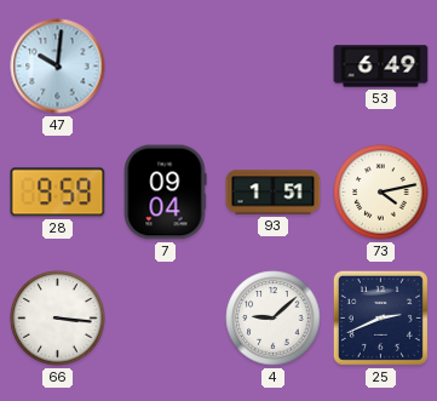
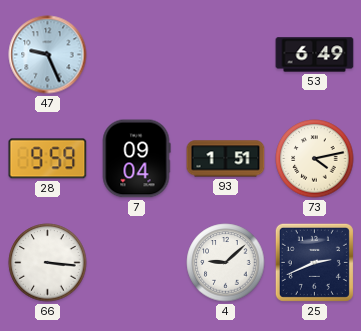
47: 10:01 -> 9:26
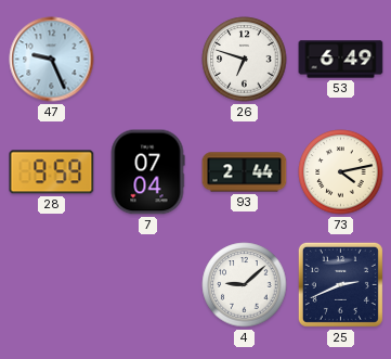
26: none -> 6:48
7: 09:04 -> 07:04
93: 1:51 -> 2:44
66: 3:16 -> none
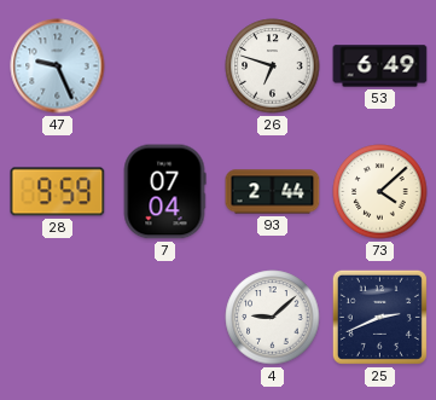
73: 4:13 -> 4:08
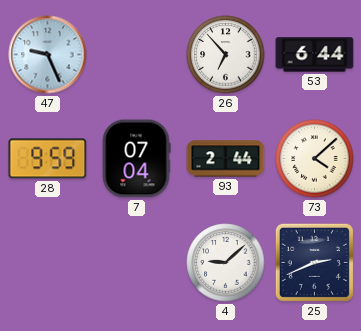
26: 6:48 -> 6:53
53: 6:49 -> 6:44
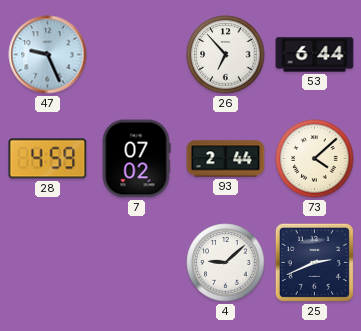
28: 9:59 -> 4:59
7: 07:04 -> 07:02
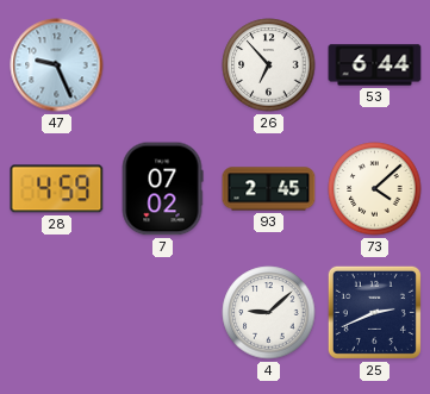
93: 2:44 -> 2:45
